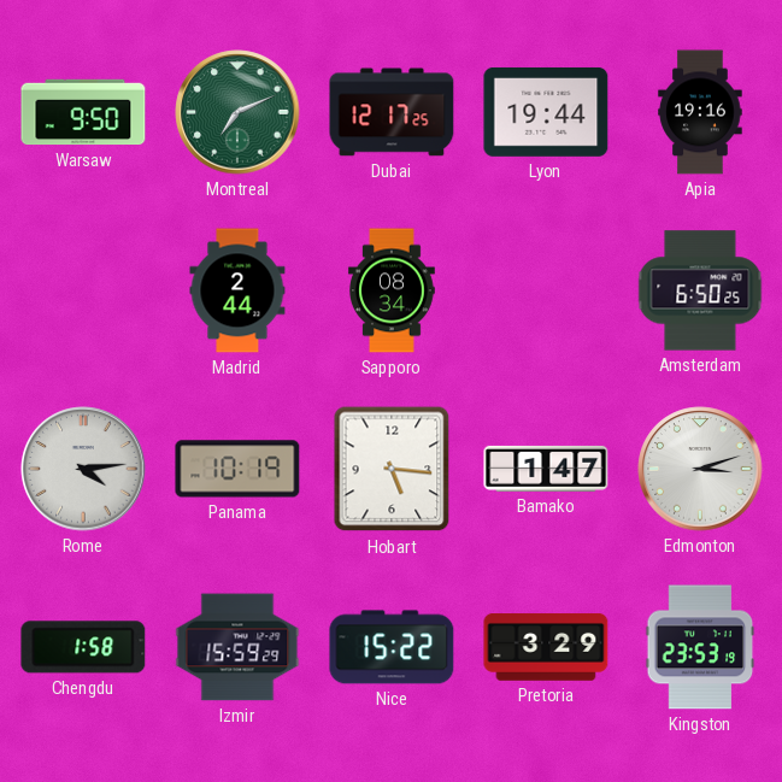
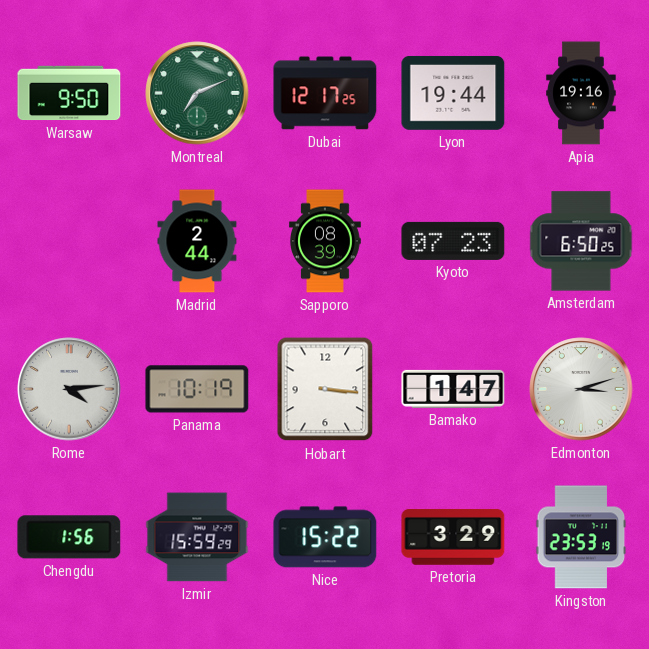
Sapporo: 08:34 -> 08:39
Kyoto: none -> 07:23
Hobart: 5:16 -> 3:16
Chengdu: 1:58 -> 1:56
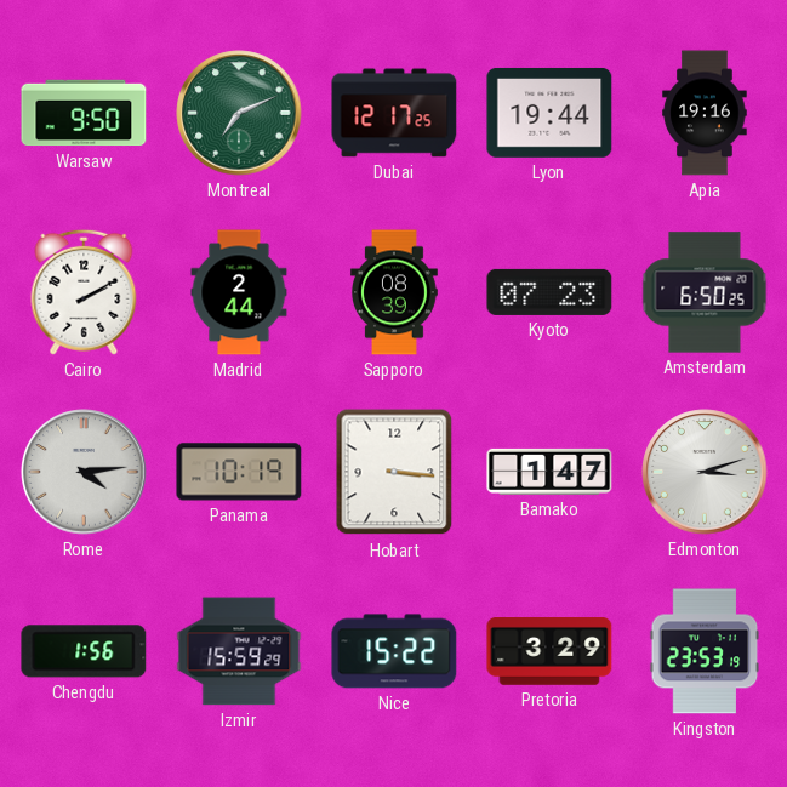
Cairo: none -> 2:10
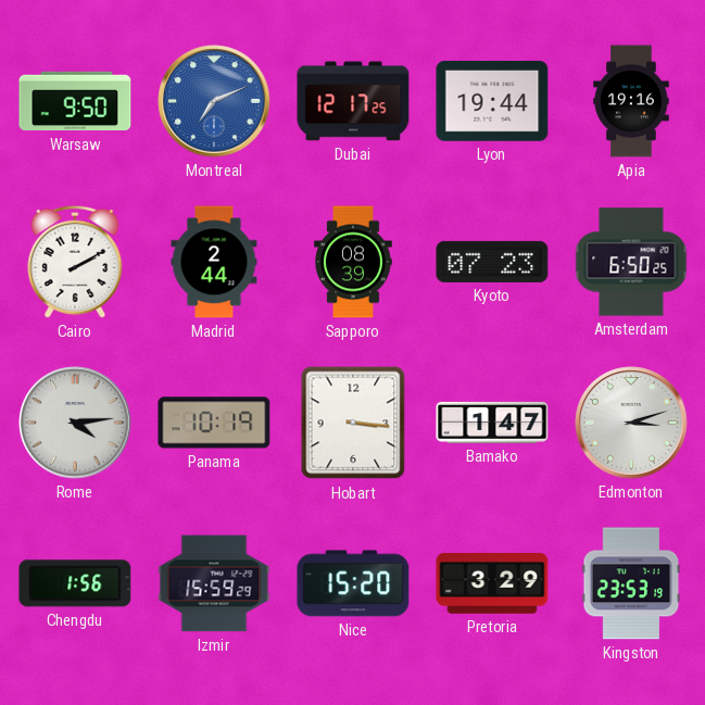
Montreal dial: green -> blue
Nice: 15:22 -> 15:20
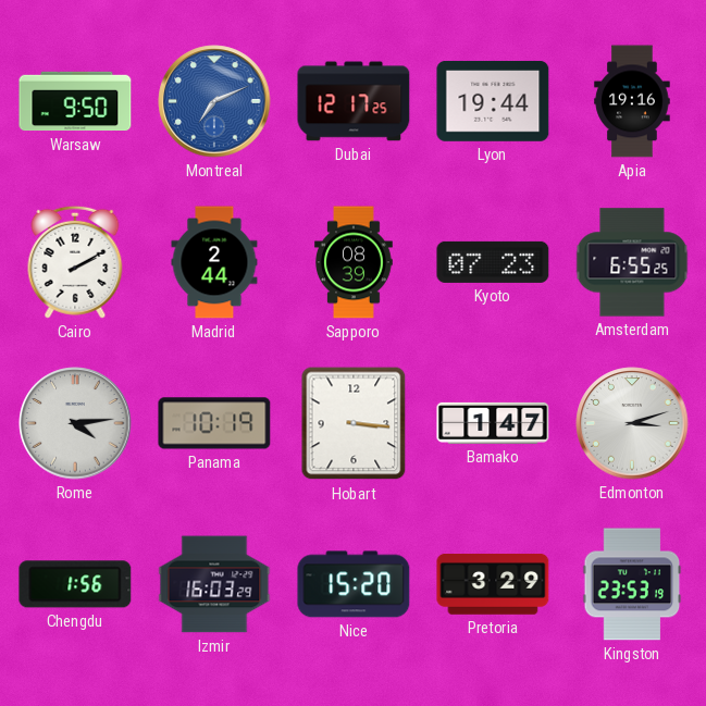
Amsterdam: 6:50 -> 6:55
Izmir: 15:59 -> 16:03
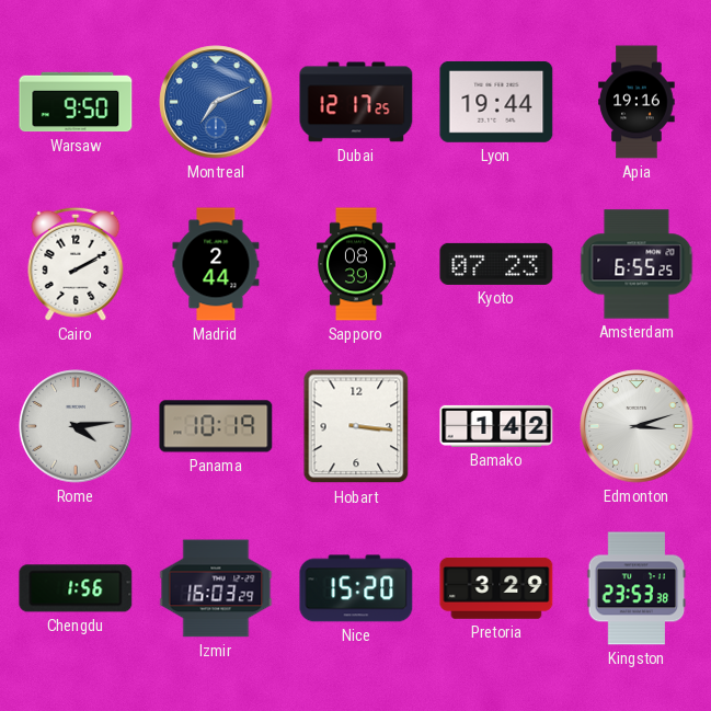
Bamako: 1:47 -> 1:42
Kingston: 23:53:19 -> 23:53:38
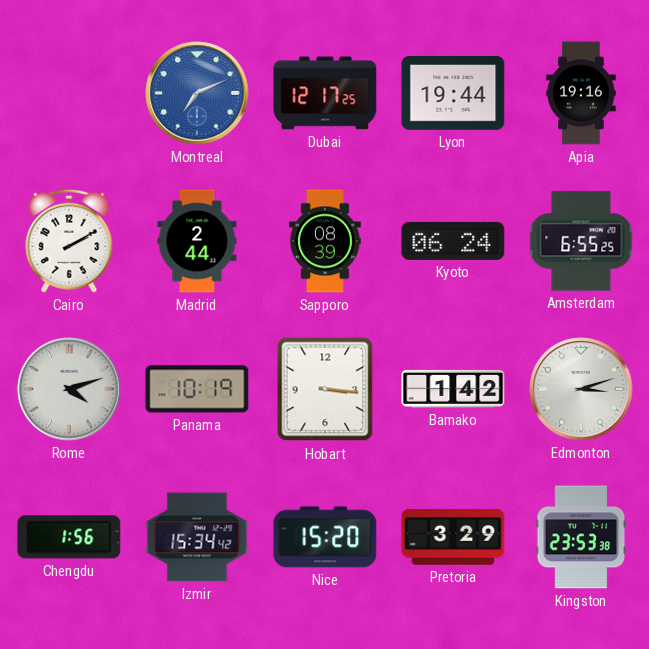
Warsaw: 9:50 -> none
Kyoto: 07:23 -> 06:24
Rome: 4:14 -> 4:12
Izmir: 16:03 -> 15:34
